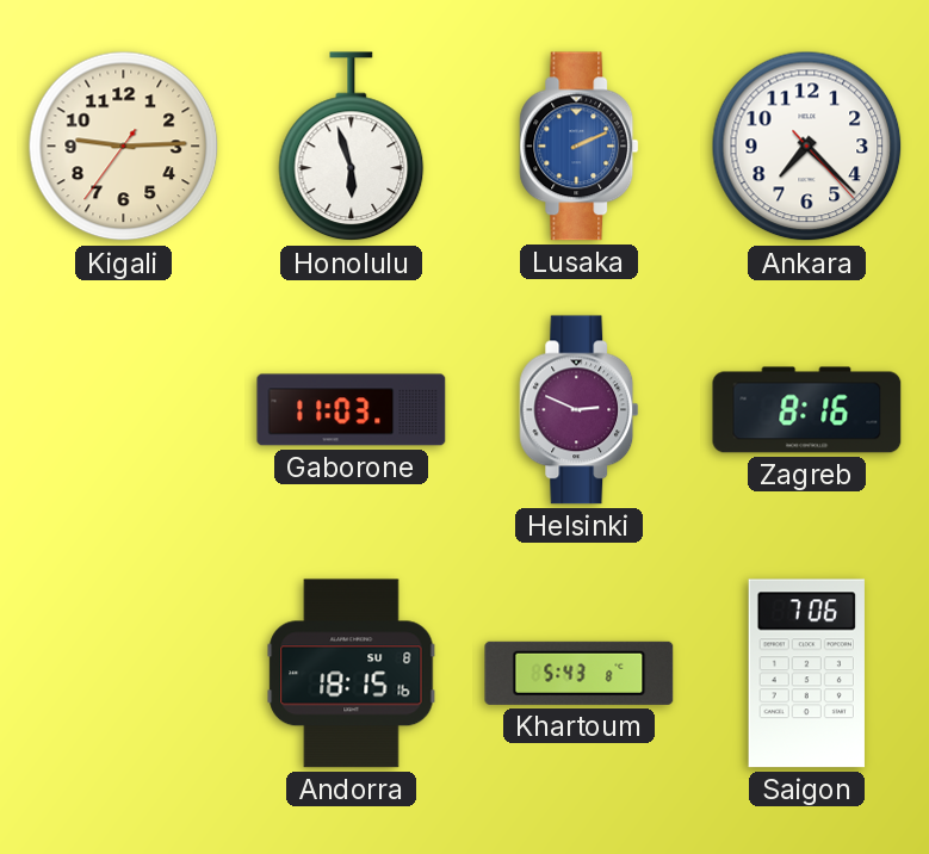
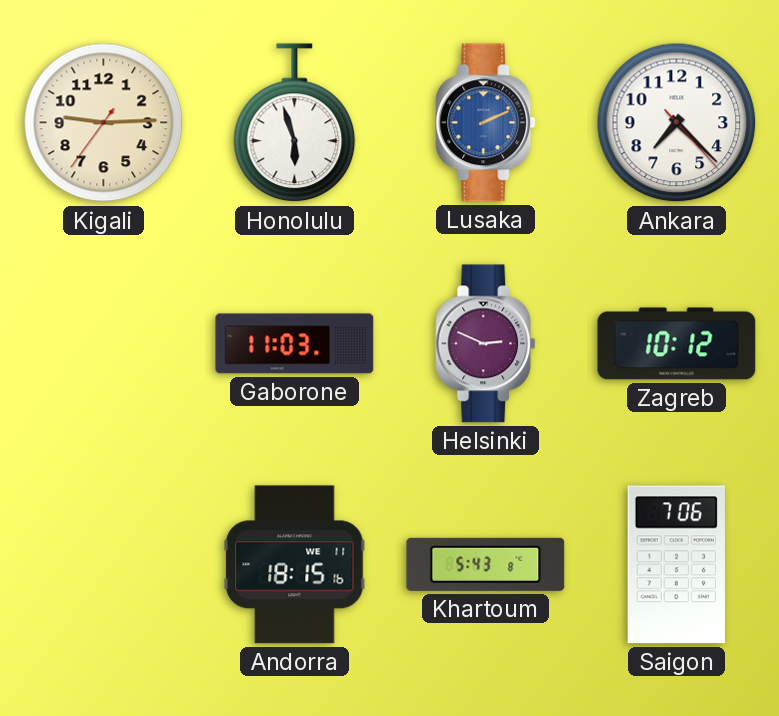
Zagreb: 8:16 -> 10:12
Andorra date: SU 8 -> WE 11
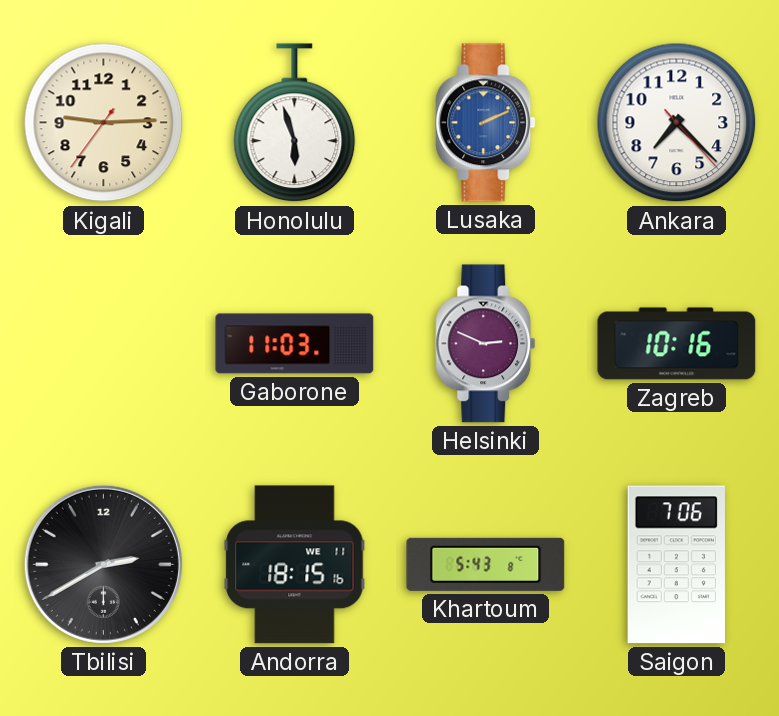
Zagreb: 10:12 -> 10:16
Tbilisi: none -> 2:40
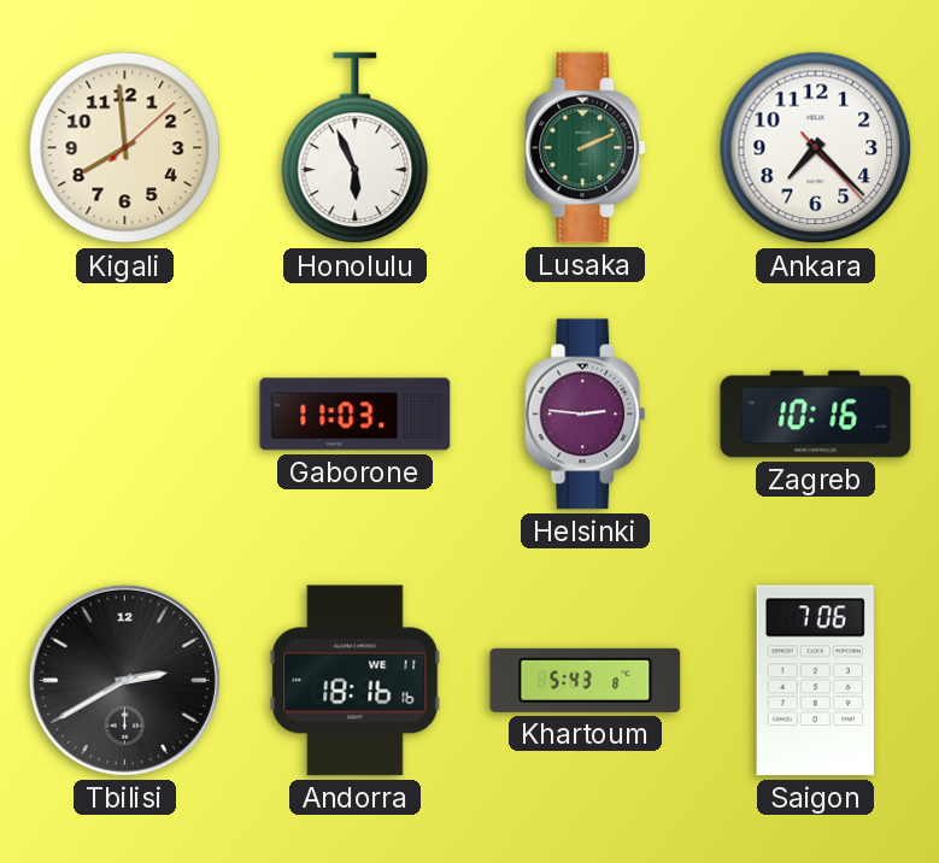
Kigali: 9:14 -> 7:59
Honolulu: 5:57 -> 5:56
Lusaka dial: blue -> green
Helsinki: 2:49 -> 2:46
Andorra: 18:15 -> 18:16
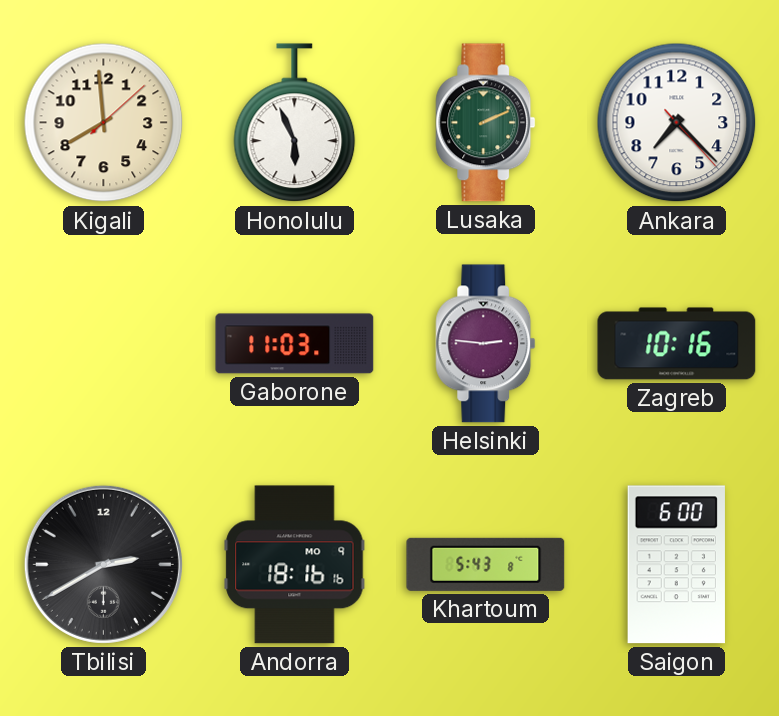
Andorra date: WE 11 -> MO 9
Saigon: 7:06 -> 6:00
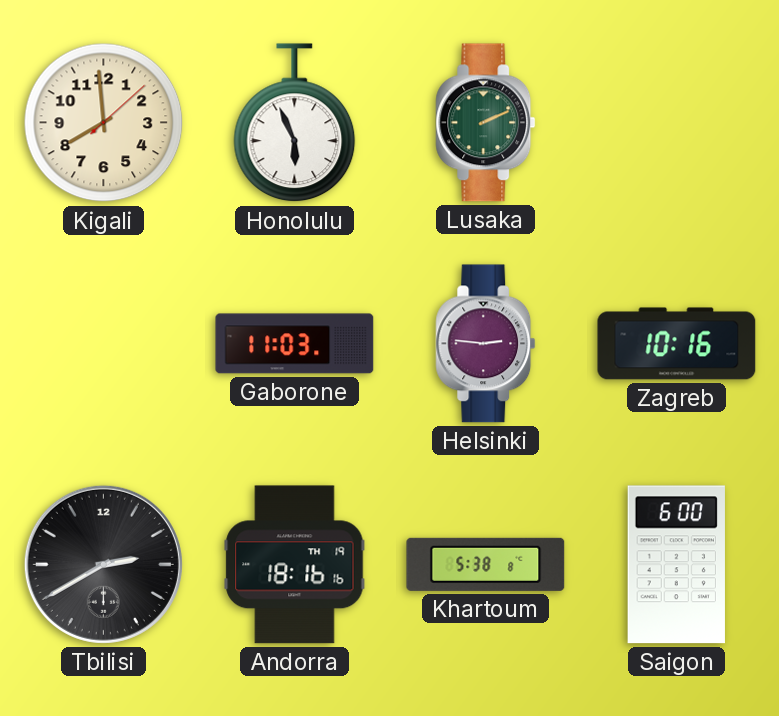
Ankara: 7:22 -> none
Andorra date: MO 9 -> TH 19
Khartoum: 5:43 -> 5:38
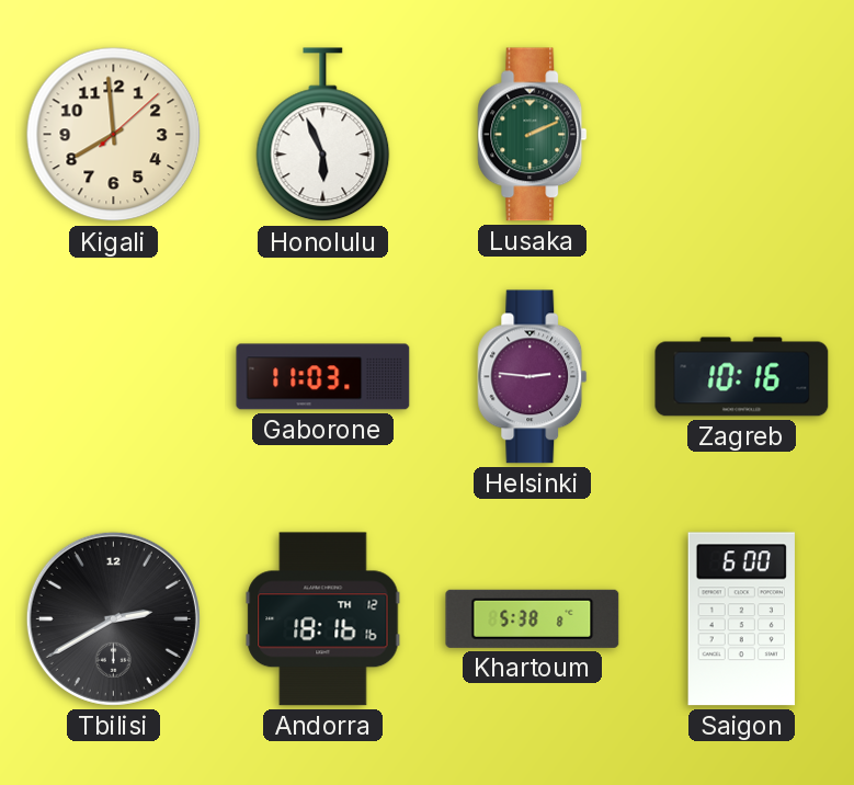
Andorra date: TH 19 -> TH 12
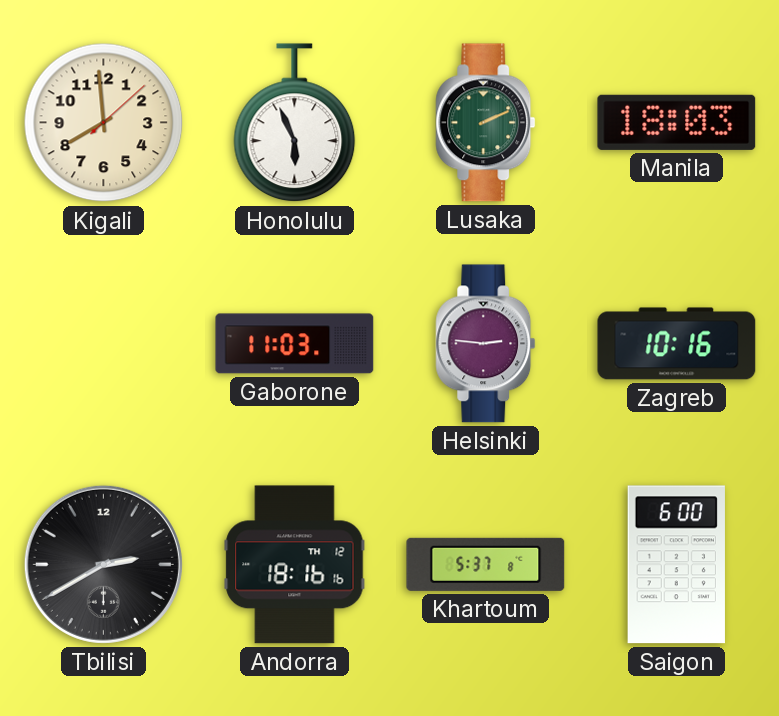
Manila: none -> 18:03
Khartoum: 5:38 -> 5:37
